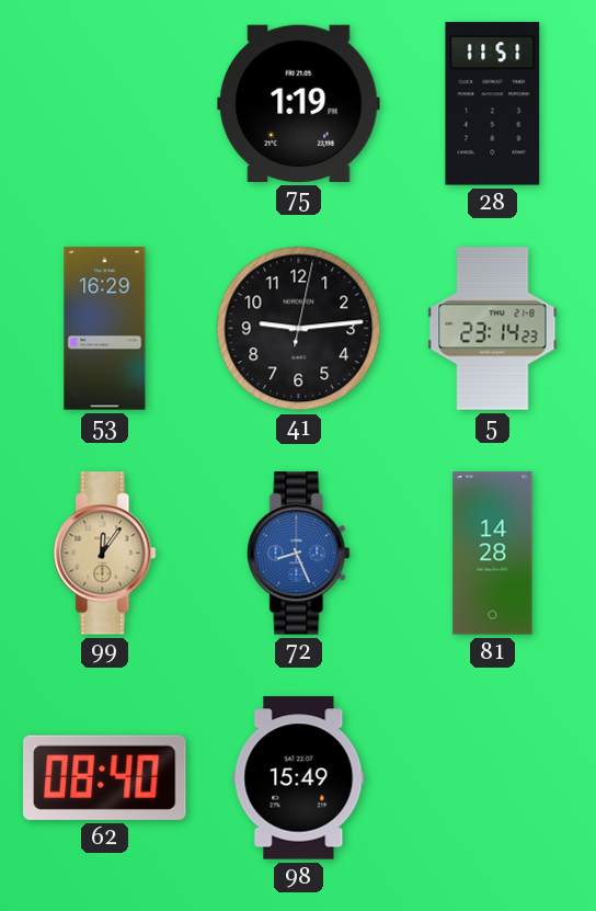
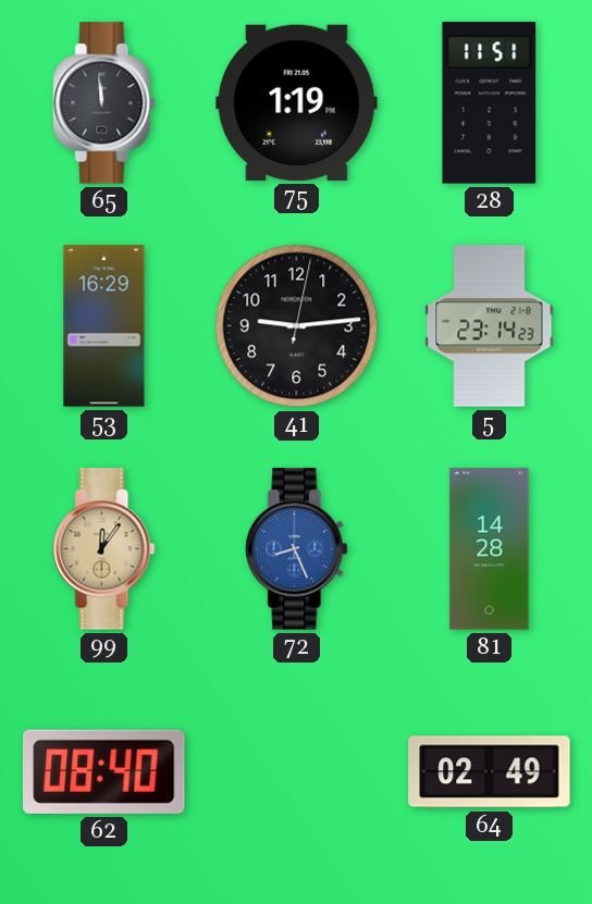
65: none -> 11:59
98: 15:49 -> none
64: none -> 02:49
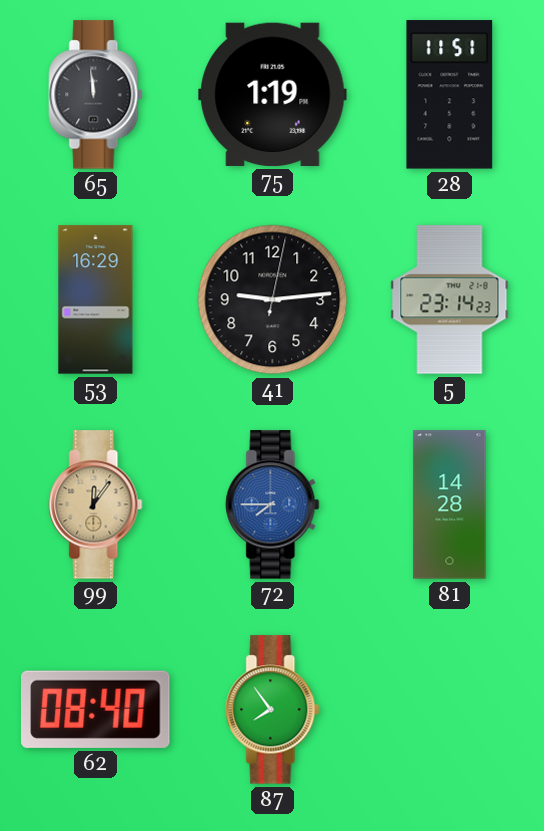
72: 8:26 -> 7:45
87: none -> 7:54
64: 02:49 -> none
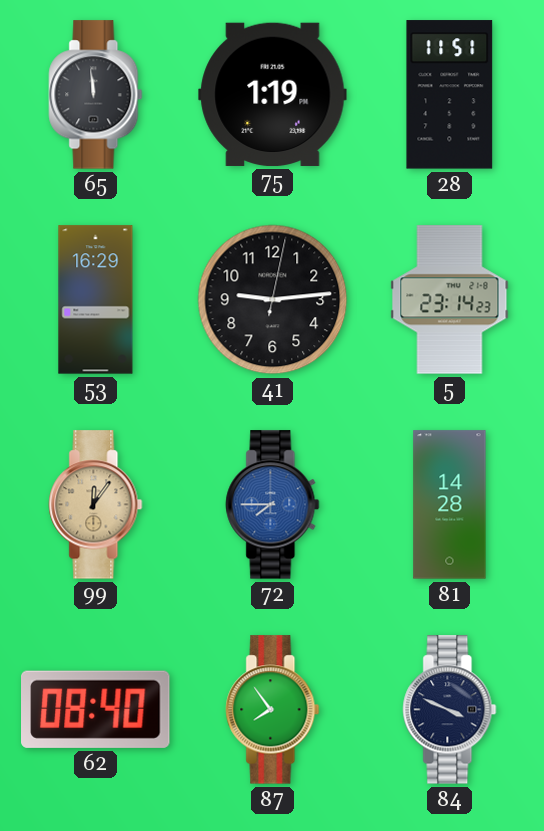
84: none -> 3:49
